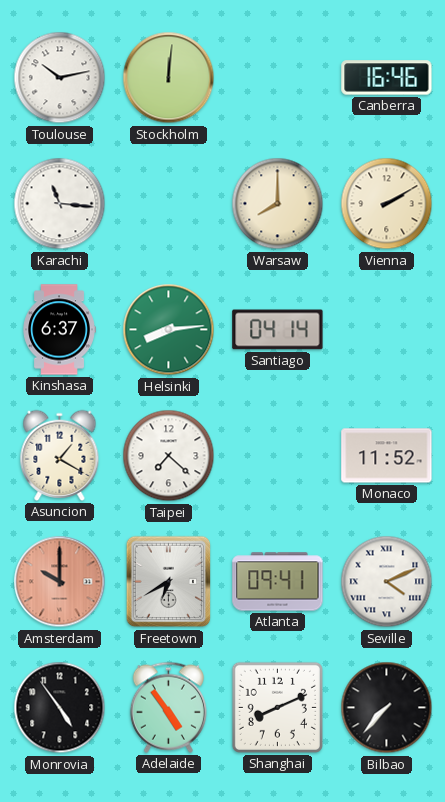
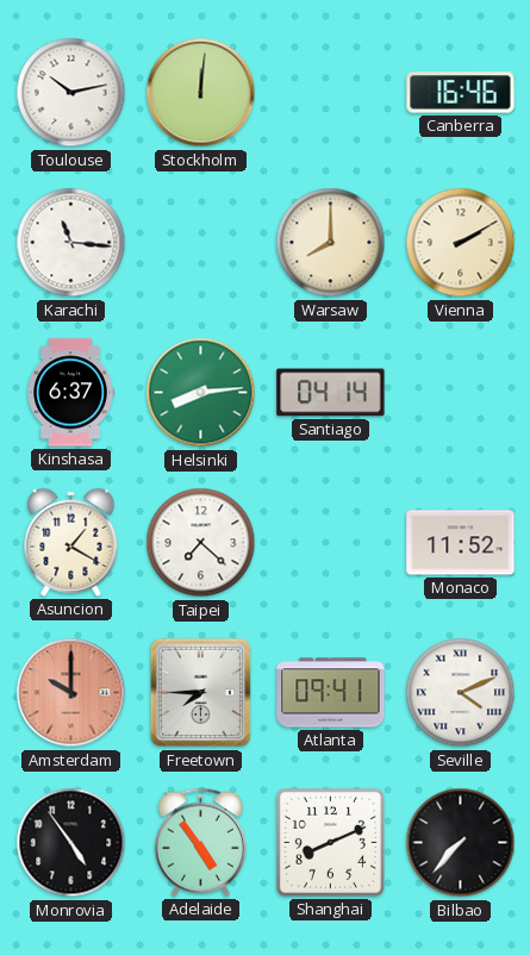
Freetown: 6:40 -> 7:45
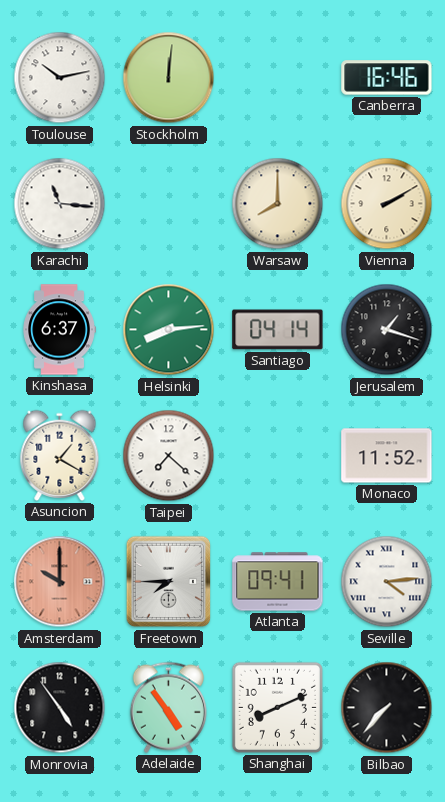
Jerusalem: none -> 1:18
Seville: 4:11 -> 4:14
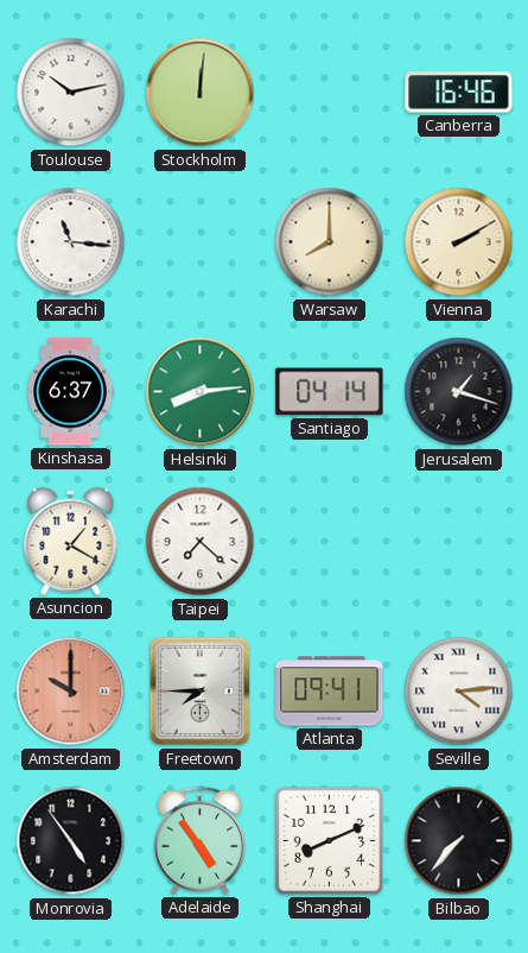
Monaco: 11:52 -> none
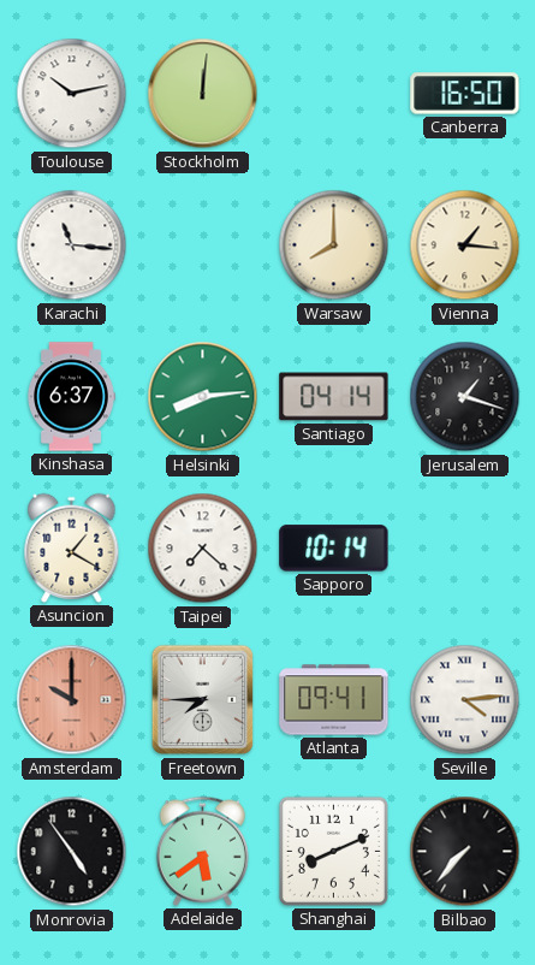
Canberra: 16:46 -> 16:50
Vienna: 2:10 -> 1:16
Sapporo: none -> 10:14
Adelaide: 4:54 -> 5:39
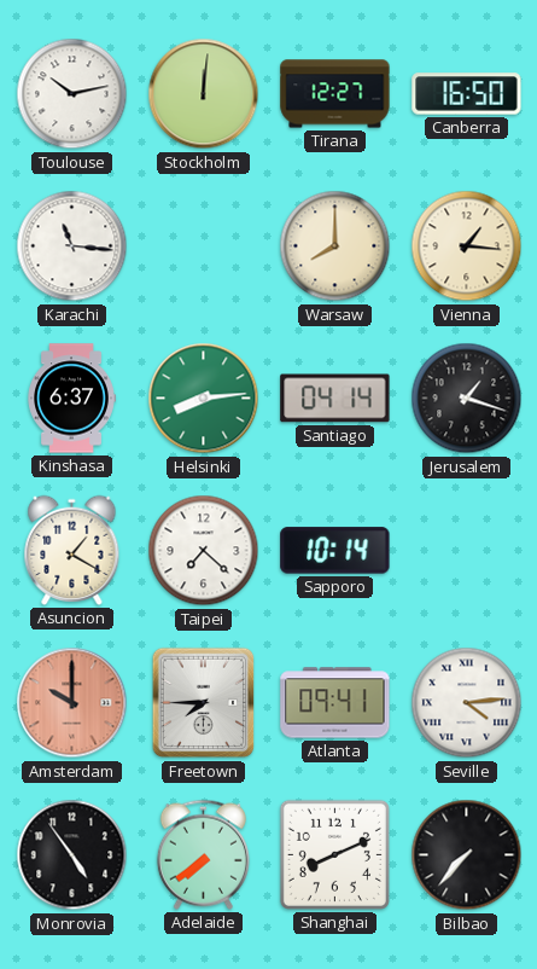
Tirana: none -> 12:27
Adelaide: 5:39 -> 7:39
